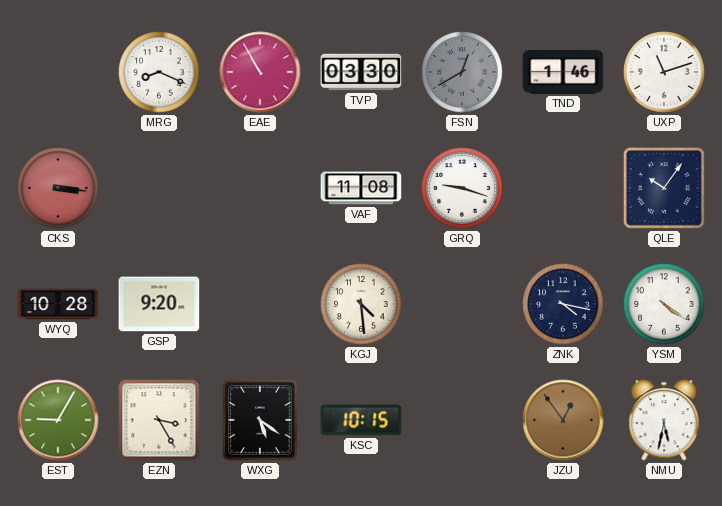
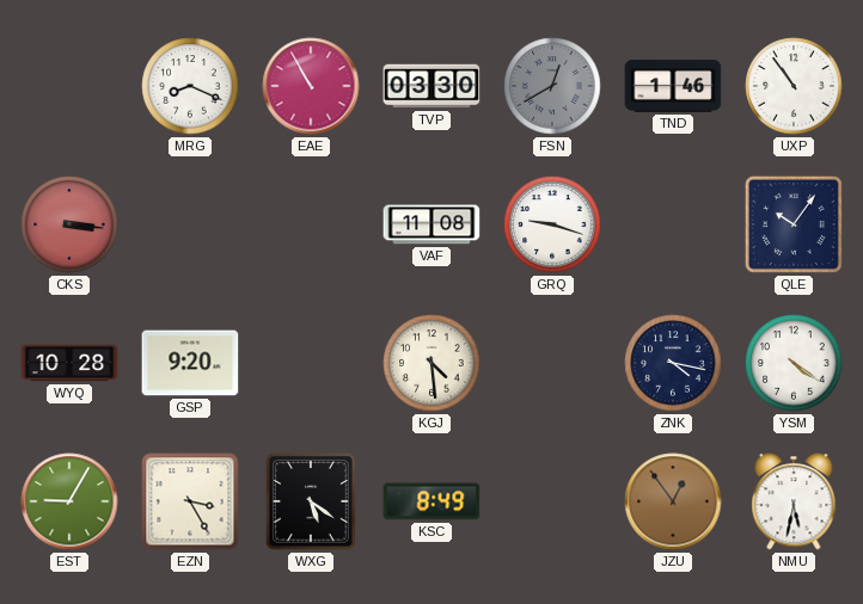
UXP: 11:12 -> 10:54
KSC: 10:15 -> 8:49
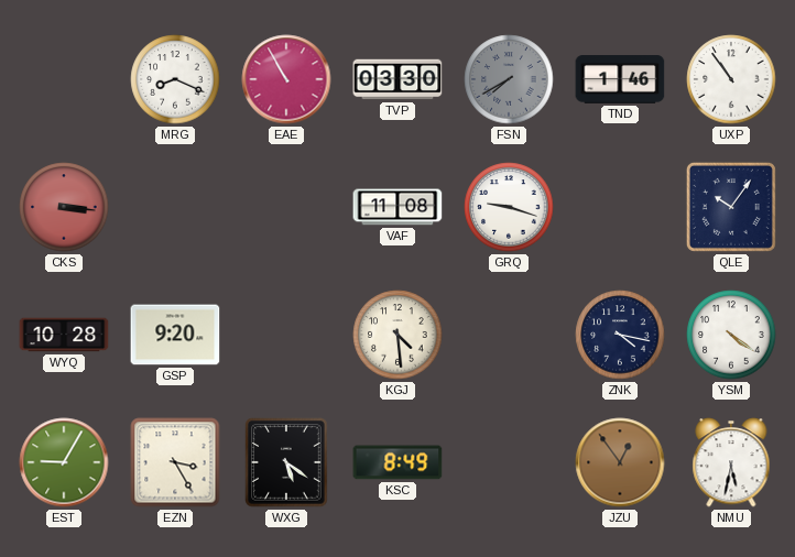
FSN: 12:40 -> 7:40
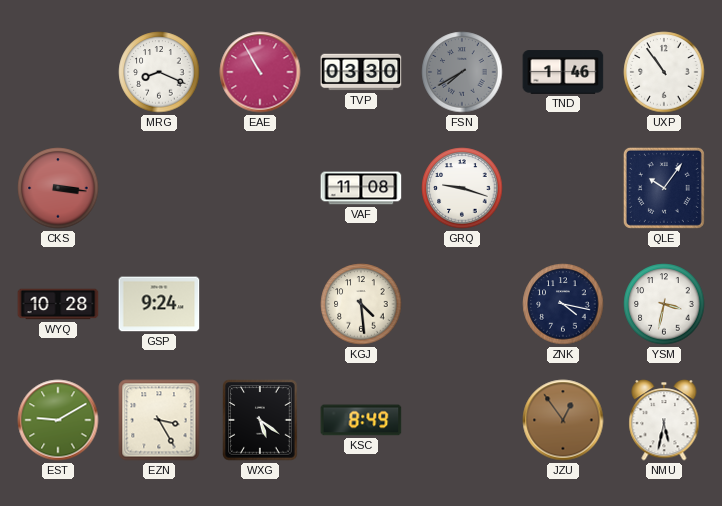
GSP: 9:20 -> 9:24
YSM: 4:21 -> 3:32
EST: 9:05 -> 9:10
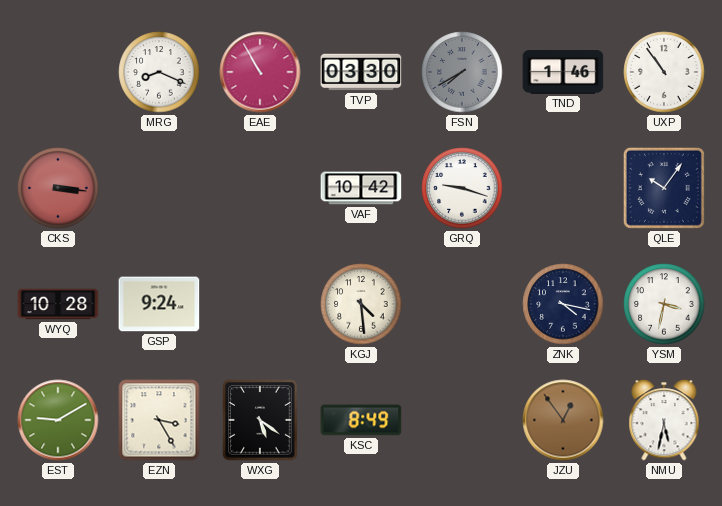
VAF: 11:08 -> 10:42
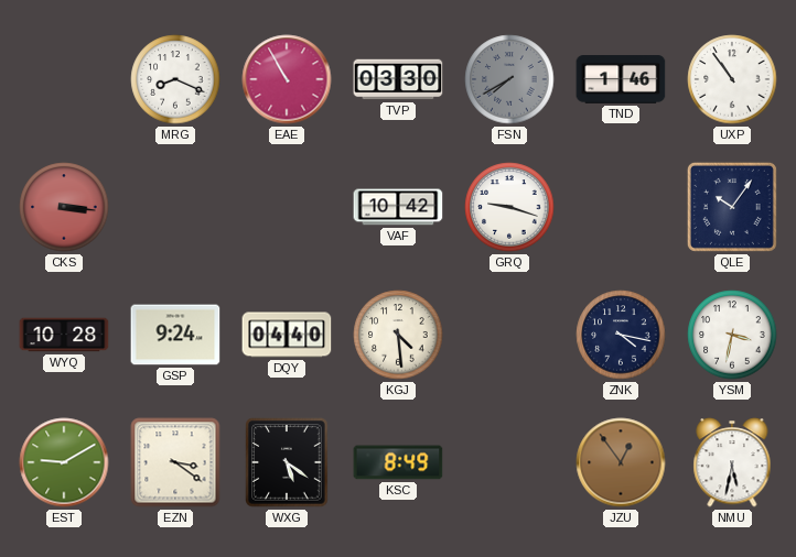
DQY: none -> 04:40
EZN: 3:25 -> 3:21
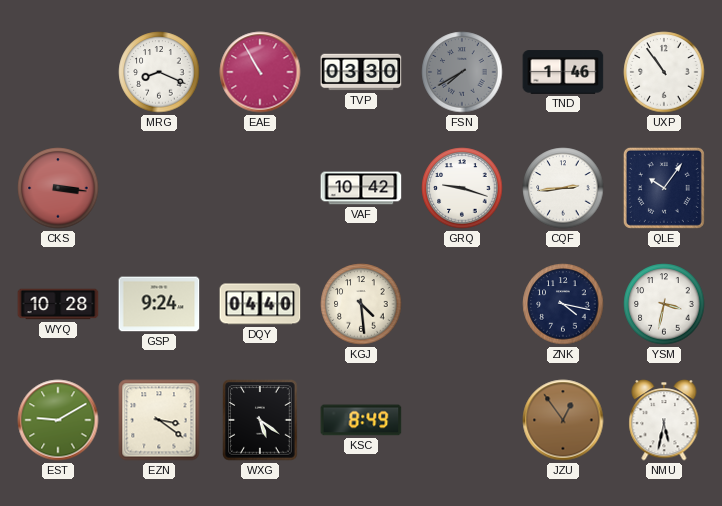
CQF: none -> 2:44
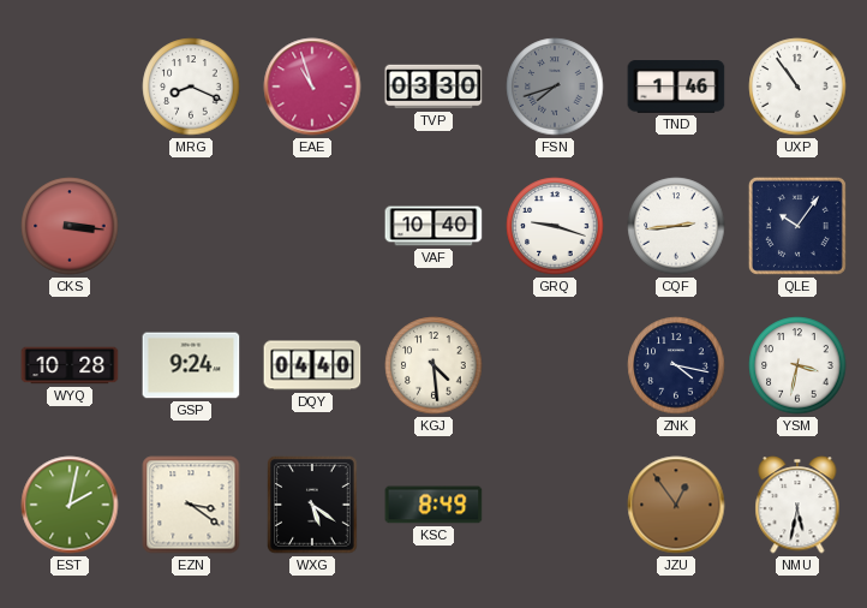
EAE: 10:55 -> 10:57
FSN: 7:40 -> 7:42
VAF: 10:42 -> 10:40
EST: 9:10 -> 2:02
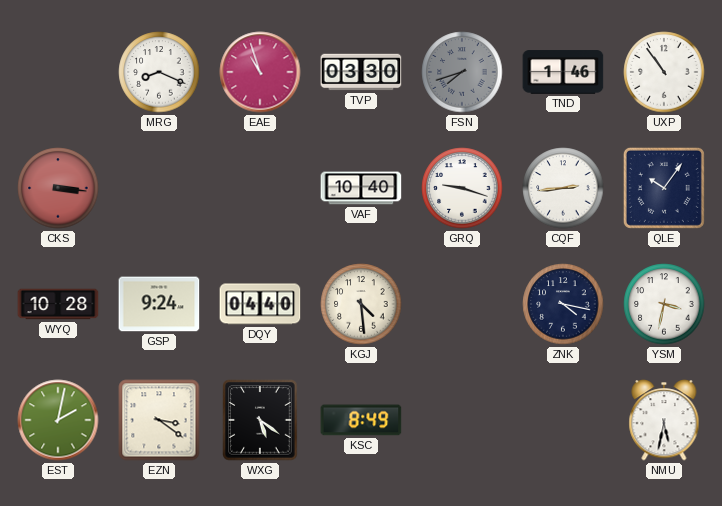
JZU: 12:54 -> none
